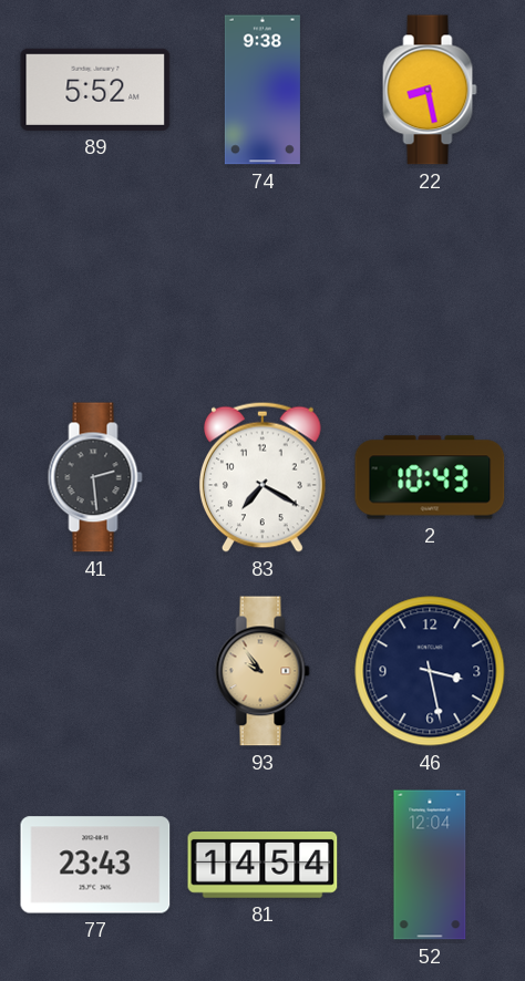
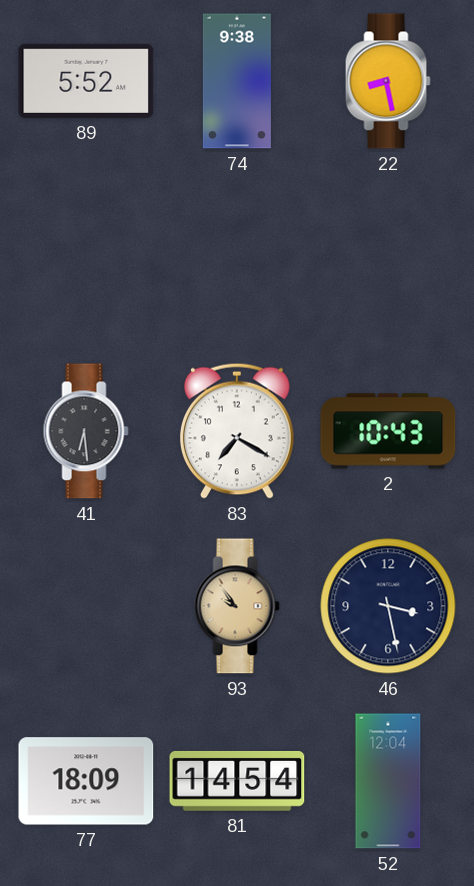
41: 2:29 -> 6:29
77: 23:43 -> 18:09
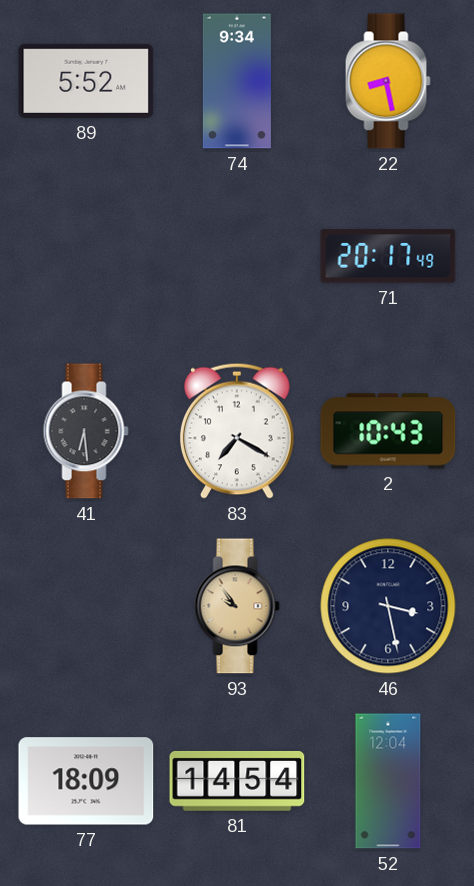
74: 9:38 -> 9:34
71: none -> 20:17
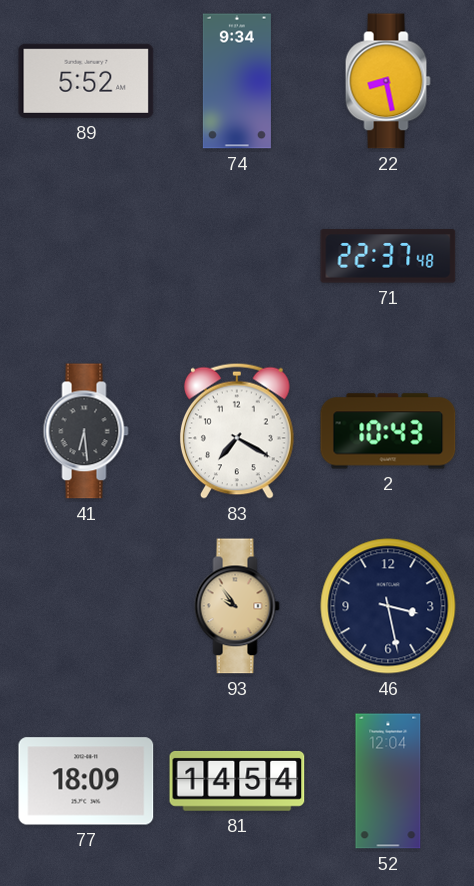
71: 20:17 -> 22:37
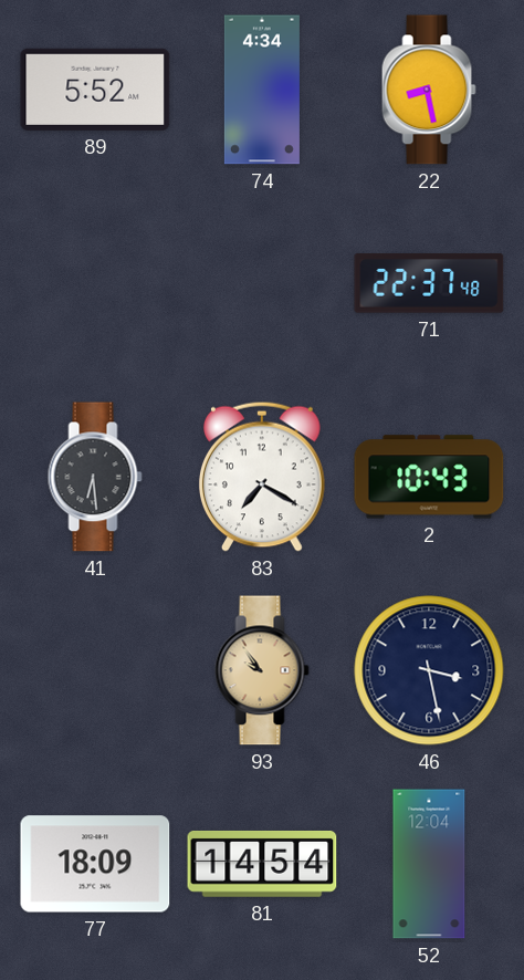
74: 9:34 -> 4:34
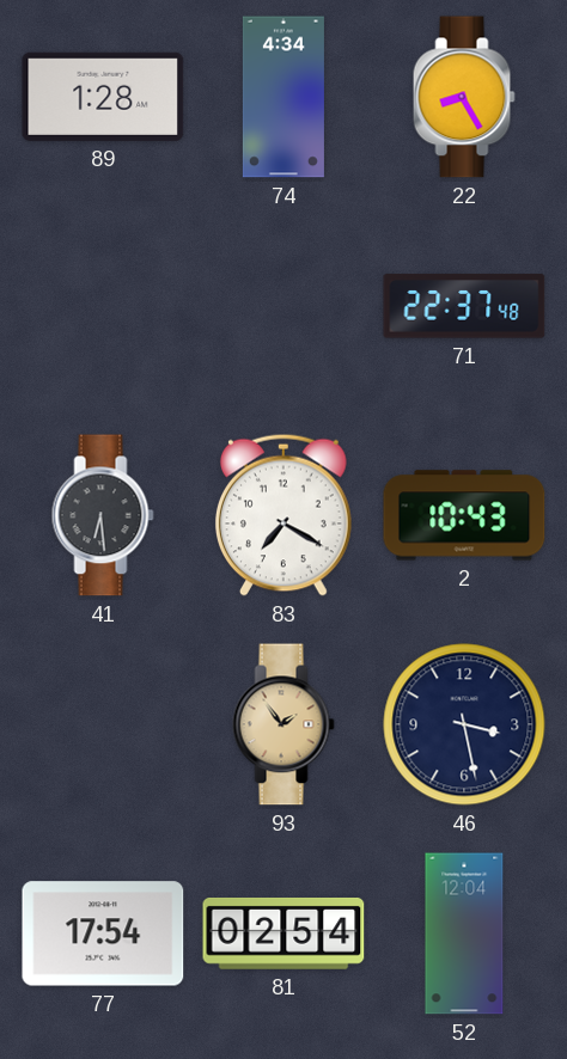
89: 5:52 -> 1:28
22: 8:28 -> 8:25
93: 9:54 -> 1:54
77: 18:09 -> 17:54
81: 14:54 -> 02:54
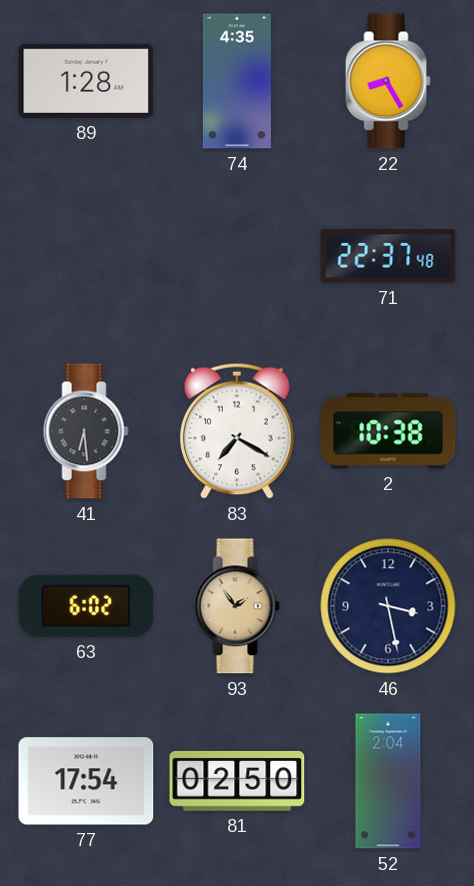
74: 4:34 -> 4:35
2: 10:43 -> 10:38
63: none -> 6:02
81: 02:54 -> 02:50
52: 12:04 -> 2:04
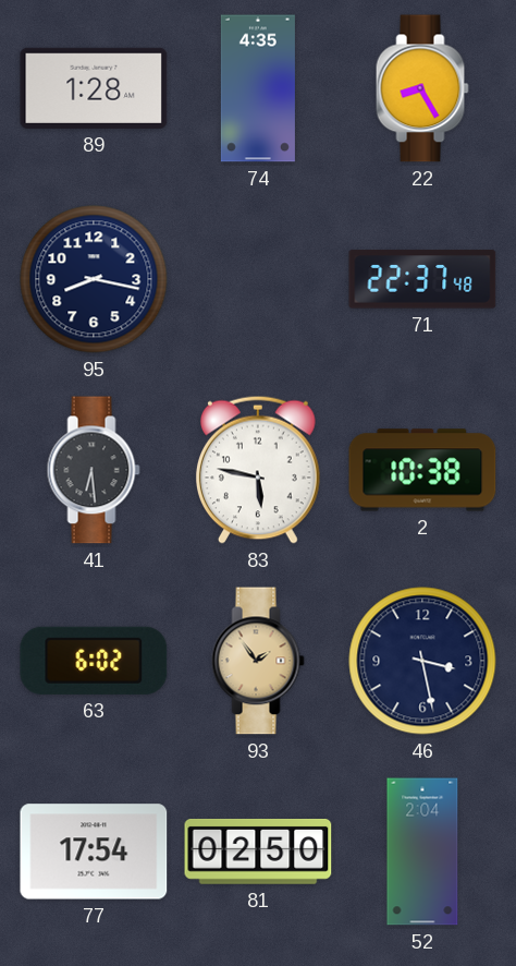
95: none -> 8:17
83: 7:20 -> 5:47
